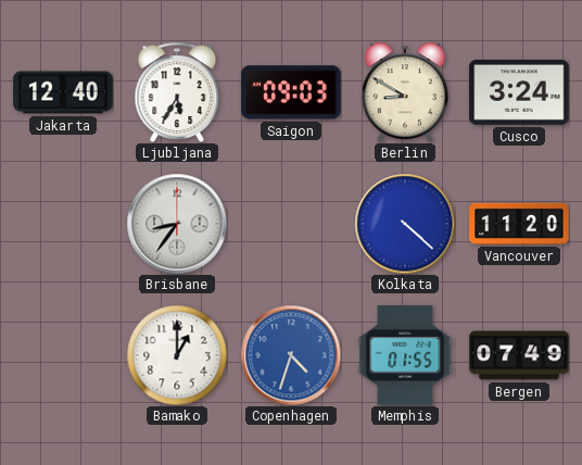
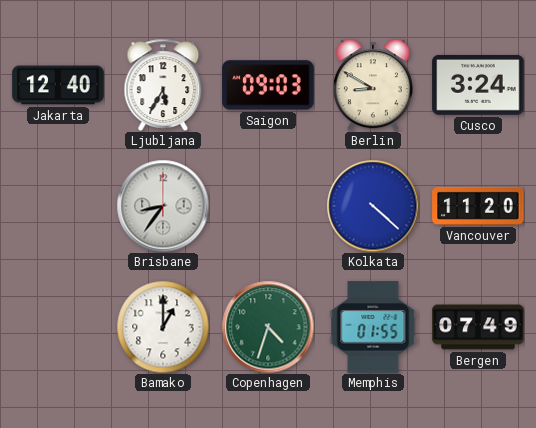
Copenhagen dial: blue -> green
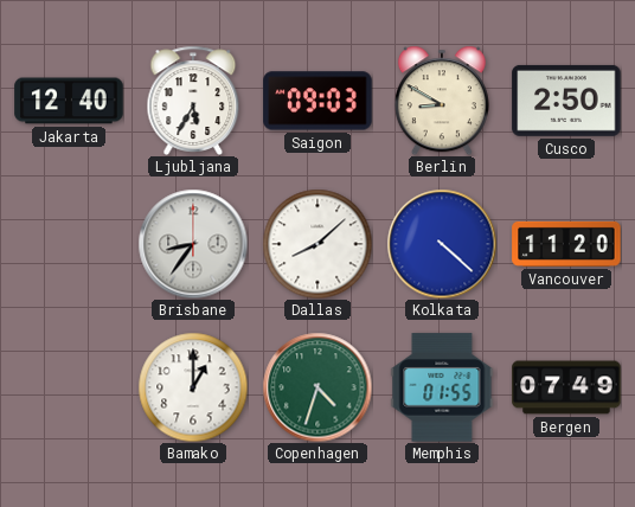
Cusco: 3:24 -> 2:50
Dallas: none -> 8:08
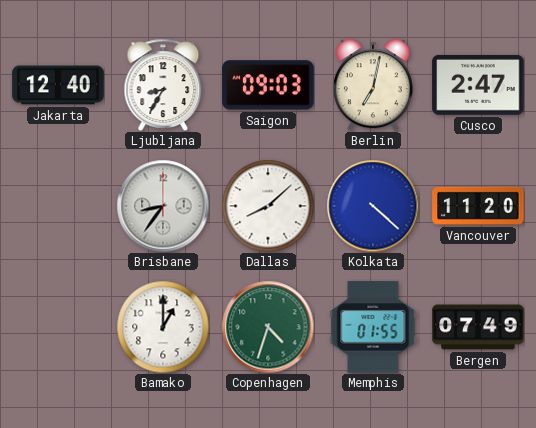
Ljubljana: 5:35 -> 8:35
Berlin: 8:50 -> 7:02
Cusco: 2:50 -> 2:47
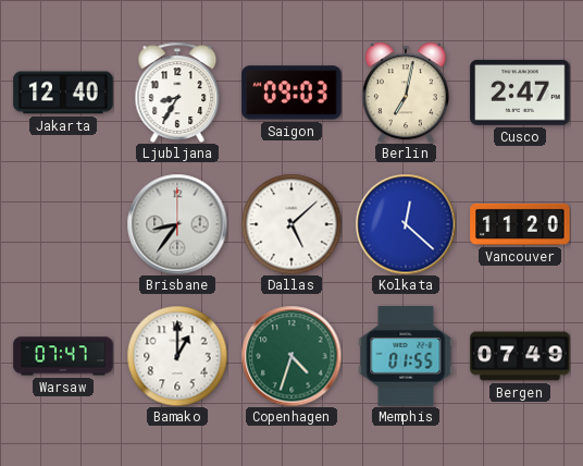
Dallas: 8:08 -> 5:08
Kolkata: 4:22 -> 12:22
Warsaw: none -> 07:47
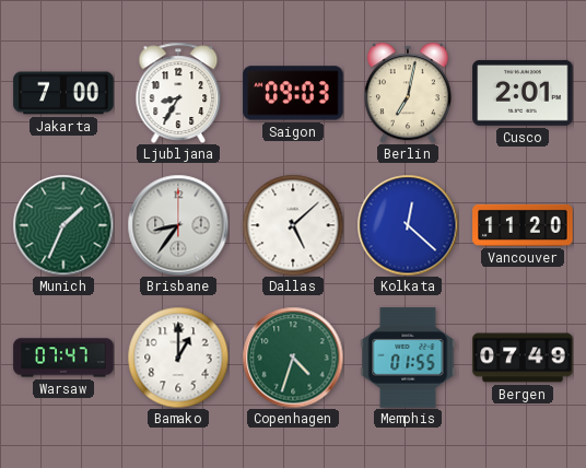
Jakarta: 12:40 -> 7:00
Cusco: 2:47 -> 2:01
Munich: none -> 1:34
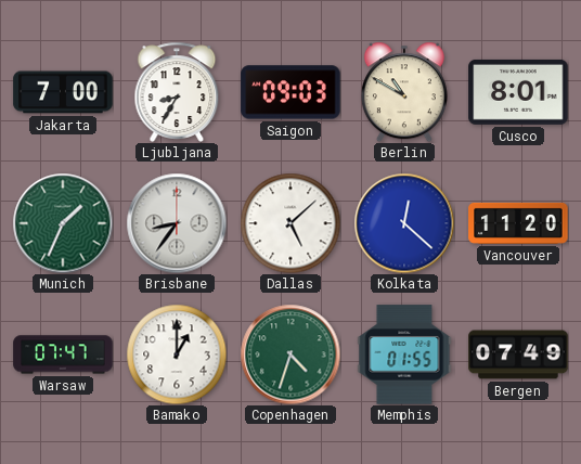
Berlin: 7:02 -> 10:50
Cusco: 2:01 -> 8:01
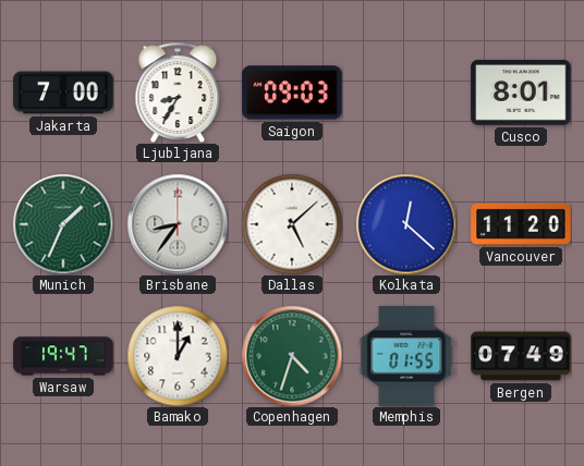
Berlin: 10:50 -> none
Warsaw: 07:47 -> 19:47
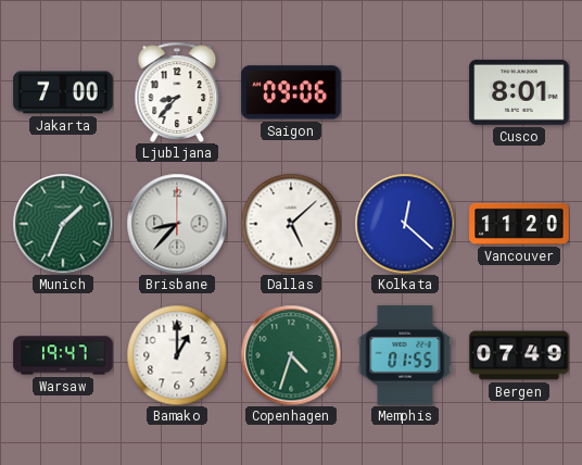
Ljubljana: 8:35 -> 8:37
Saigon: 09:03 -> 09:06
Brisbane: 8:36 -> 8:37
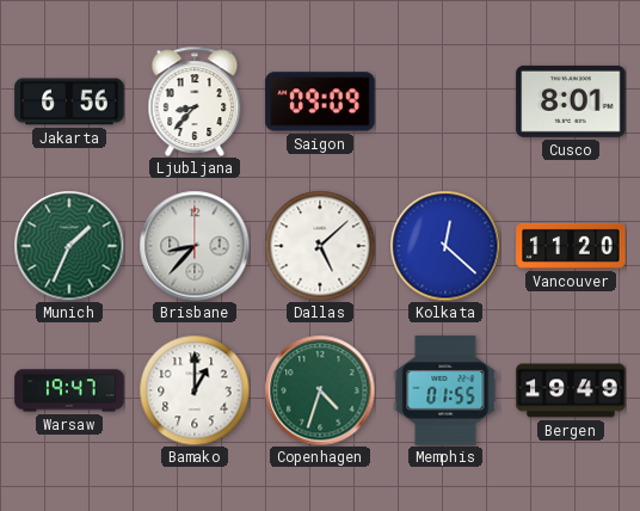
Jakarta: 7:00 -> 6:56
Saigon: 09:06 -> 09:09
Bergen: 07:49 -> 19:49
